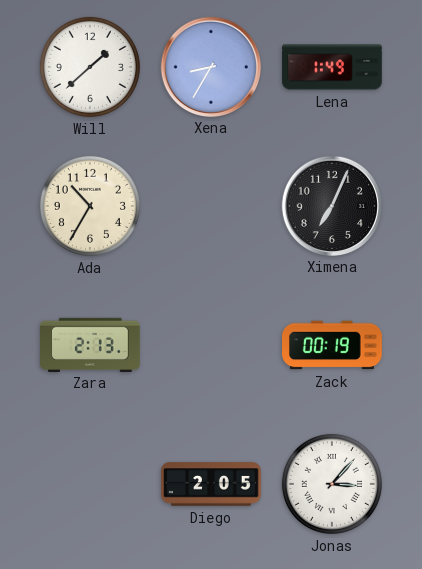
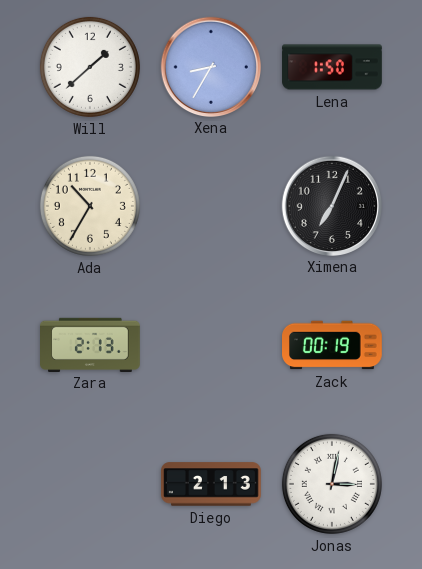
Lena: 1:49 -> 1:50
Diego: 2:05 -> 2:13
Jonas: 3:07 -> 3:02
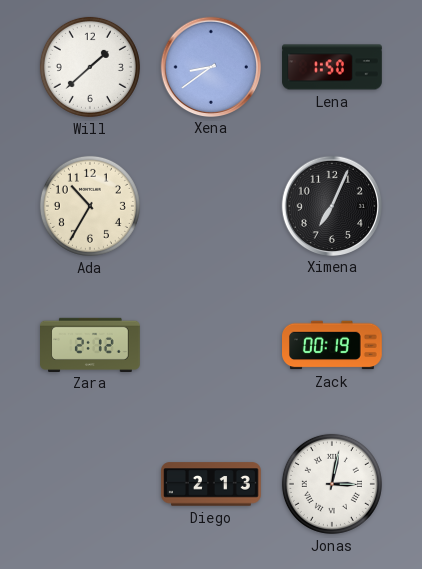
Xena: 8:35 -> 8:39
Zara: 2:13 -> 2:12
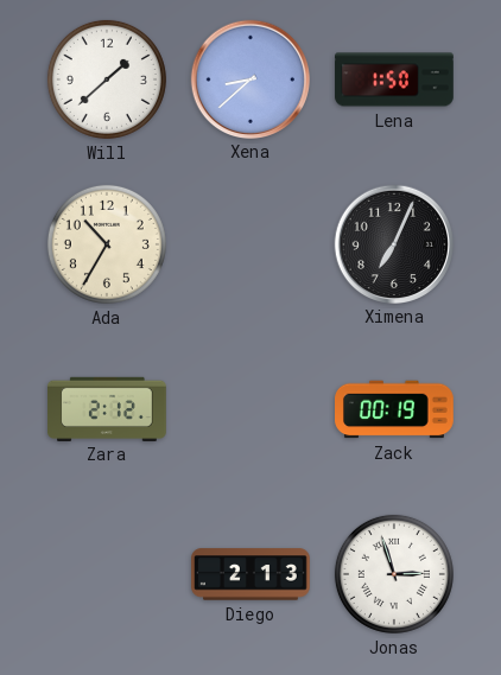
Xena: 8:39 -> 8:38
Jonas: 3:02 -> 2:57
